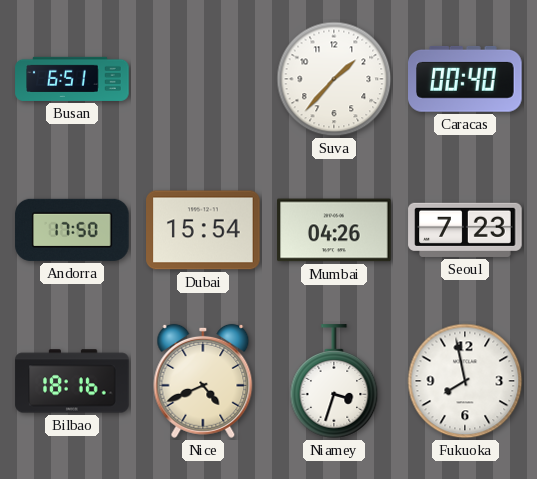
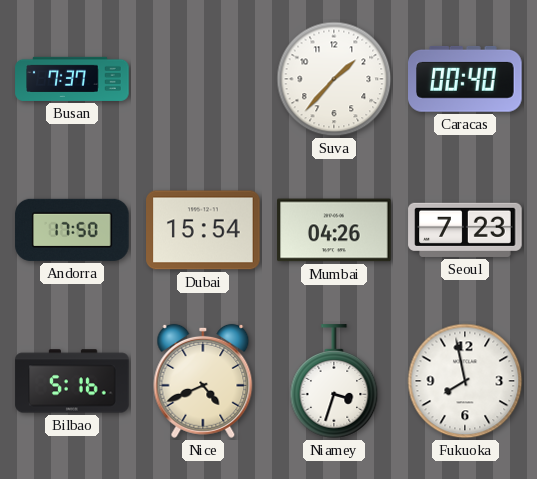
Busan: 6:51 -> 7:37
Bilbao: 18:16 -> 5:16
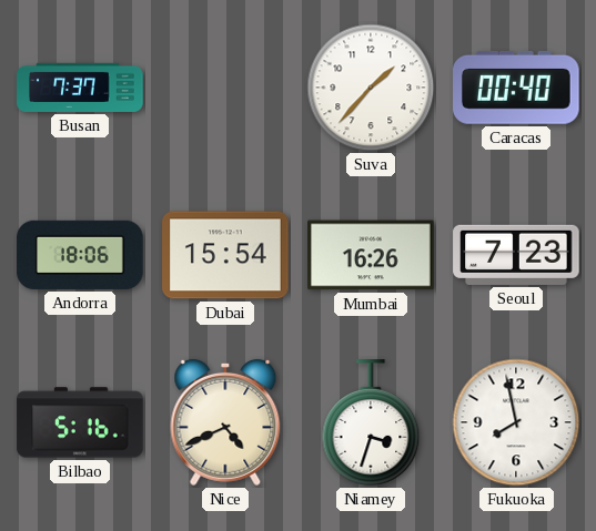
Andorra: 17:50 -> 18:06
Mumbai: 04:26 -> 16:26
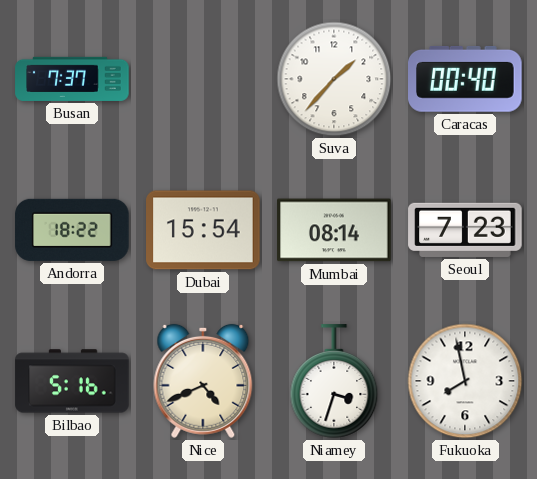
Andorra: 18:06 -> 18:22
Mumbai: 16:26 -> 08:14
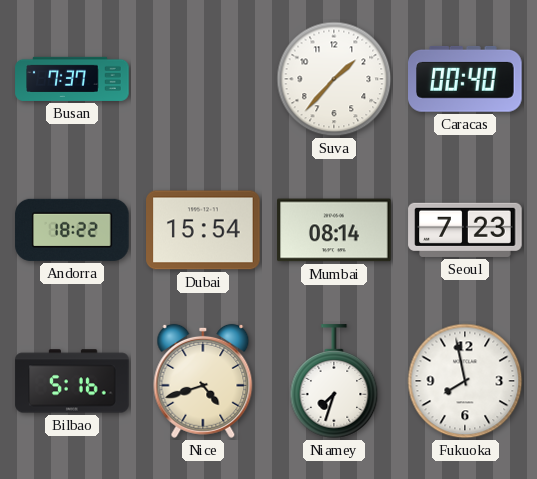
Nice: 4:41 -> 4:42
Niamey: 3:33 -> 7:33
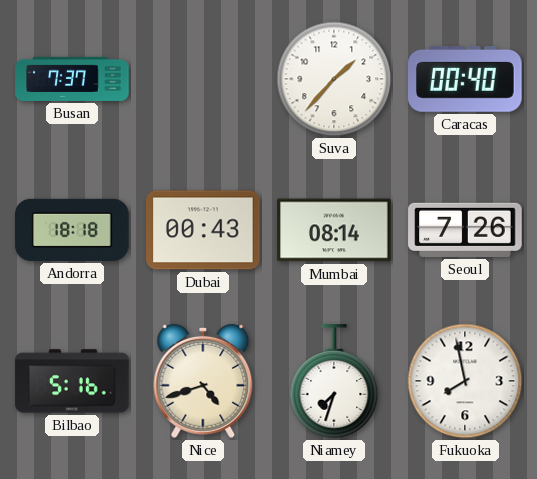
Andorra: 18:22 -> 18:18
Dubai: 15:54 -> 00:43
Seoul: 7:23 -> 7:26
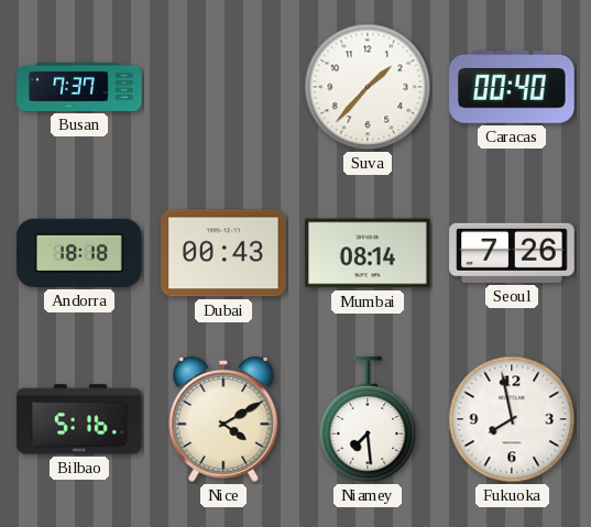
Nice: 4:42 -> 4:10
Niamey: 7:33 -> 7:29
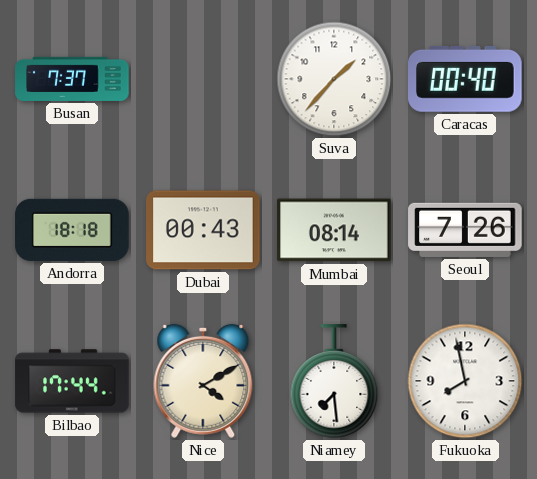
Bilbao: 5:16 -> 17:44
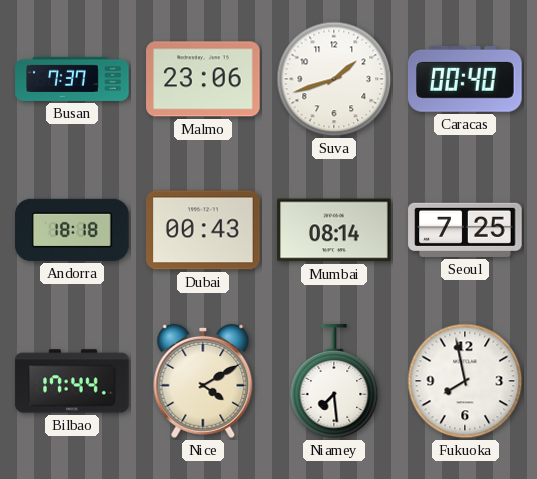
Malmo: none -> 23:06
Suva: 1:37 -> 1:42
Seoul: 7:26 -> 7:25
